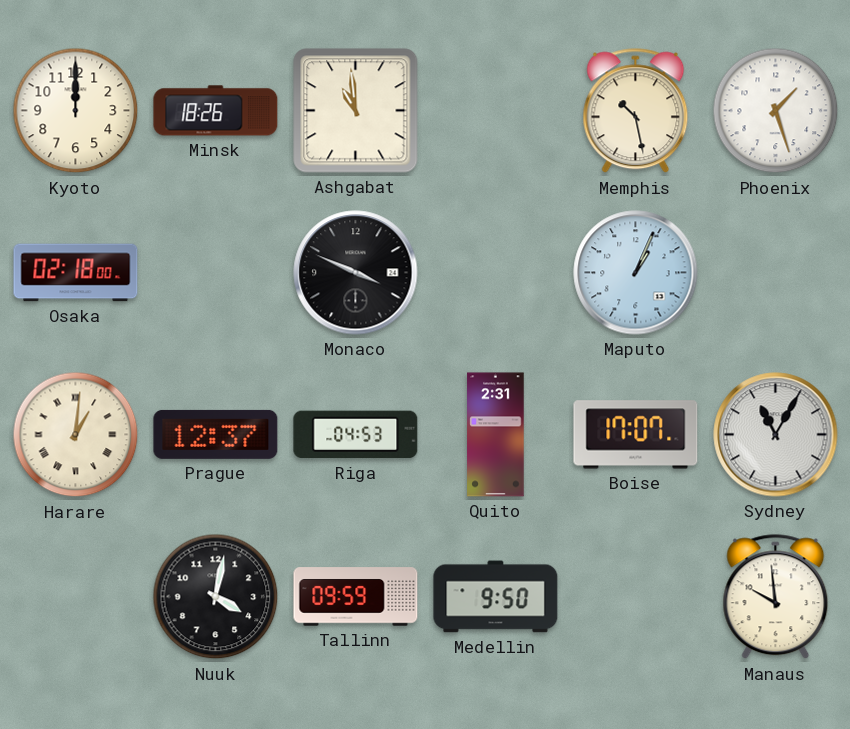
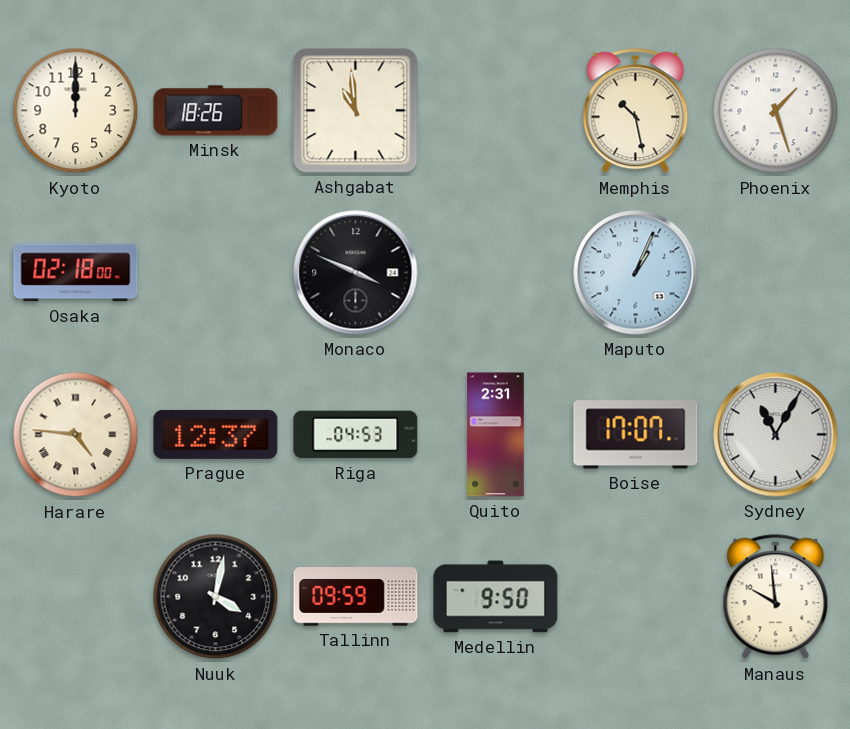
Harare: 1:01 -> 4:46
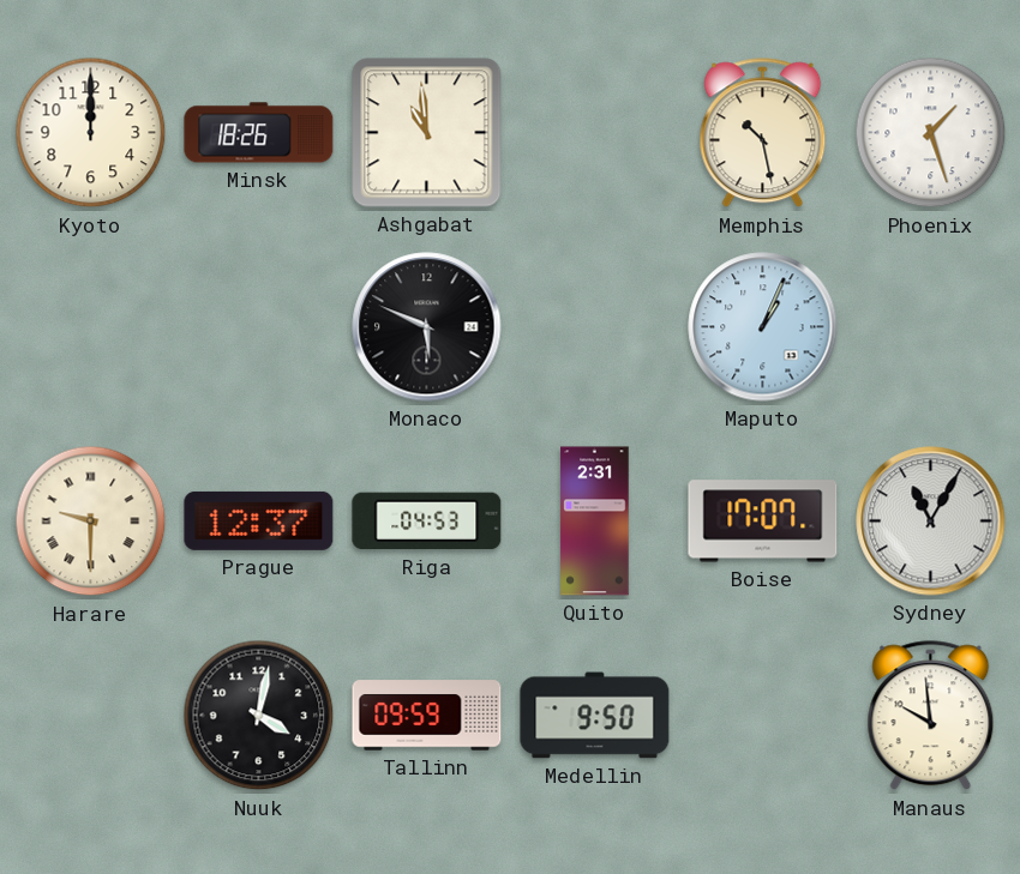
Osaka: 02:18 -> none
Monaco: 3:49 -> 5:49
Harare: 4:46 -> 9:30
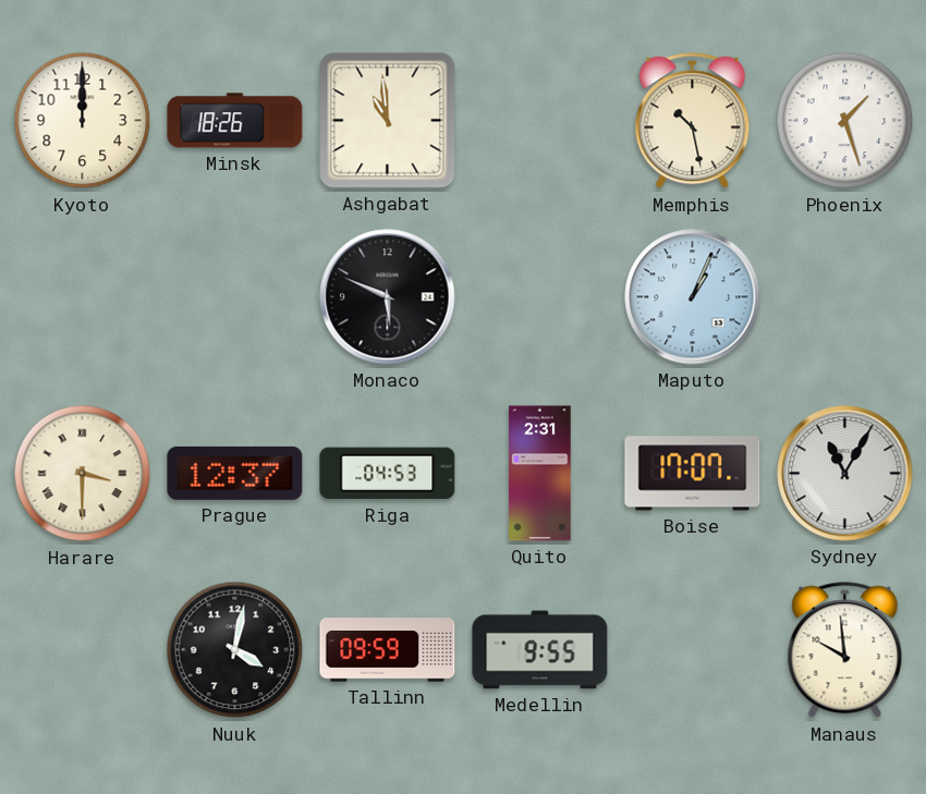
Harare: 9:30 -> 3:30
Medellin: 9:50 -> 9:55
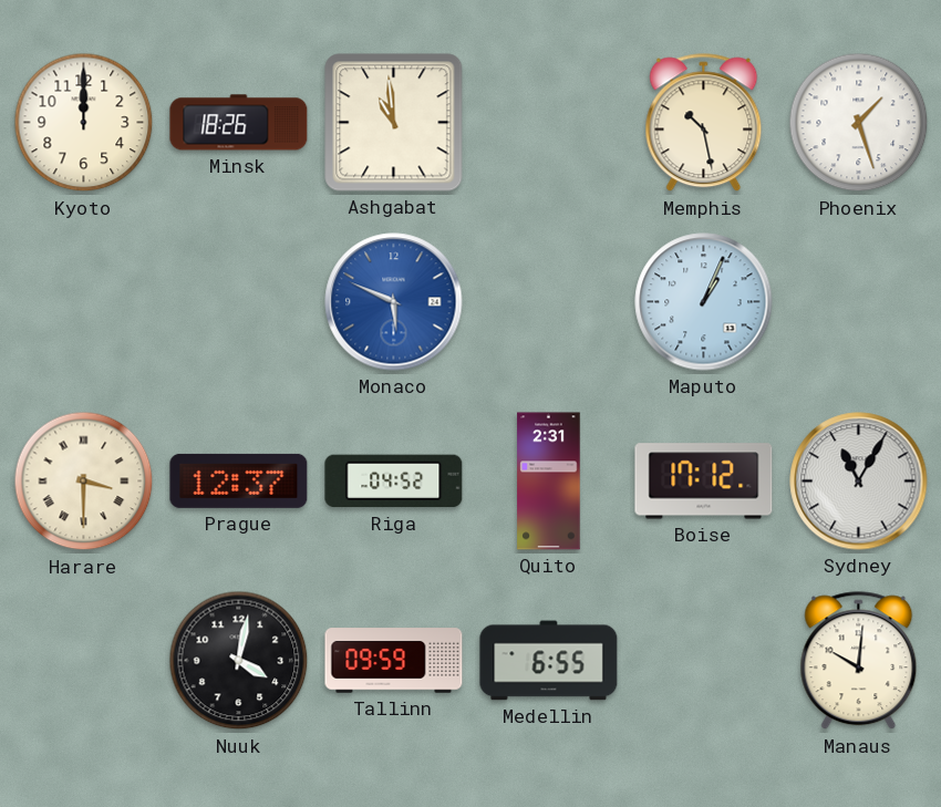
Monaco dial: black -> blue
Riga: 04:53 -> 04:52
Boise: 17:07 -> 17:12
Medellin: 9:55 -> 6:55
Manaus: 9:59 -> 10:01
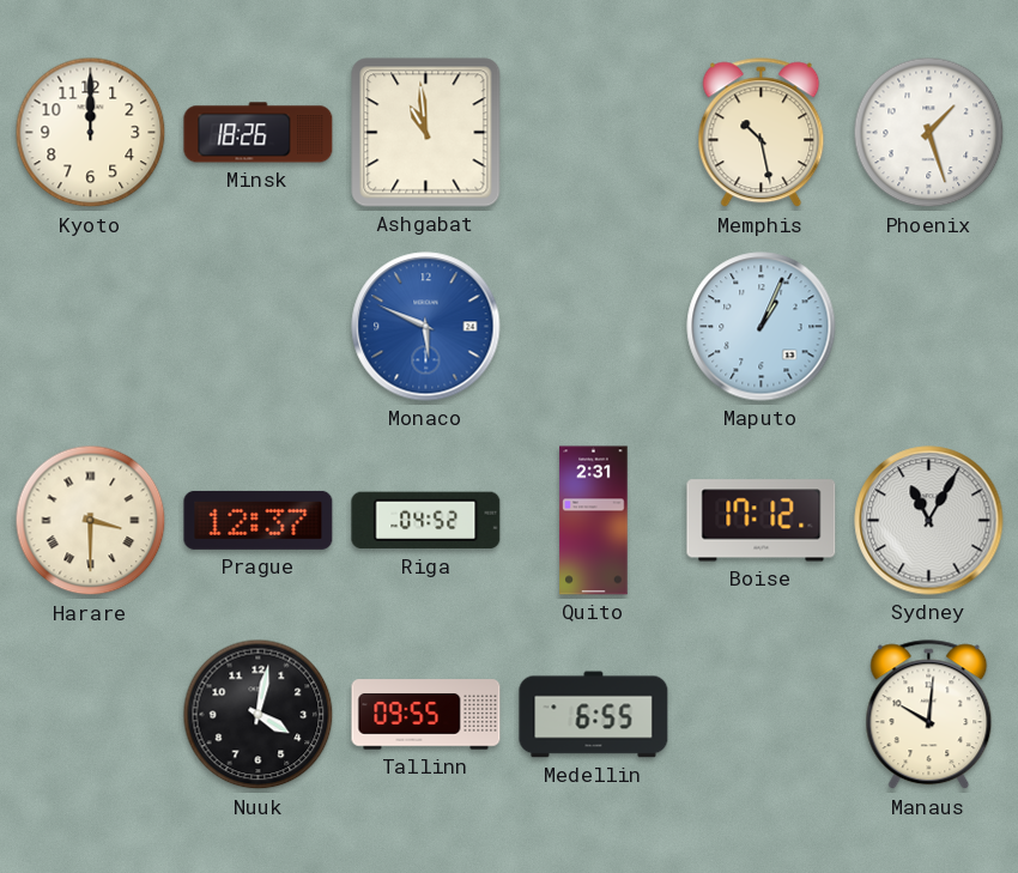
Tallinn: 09:59 -> 09:55
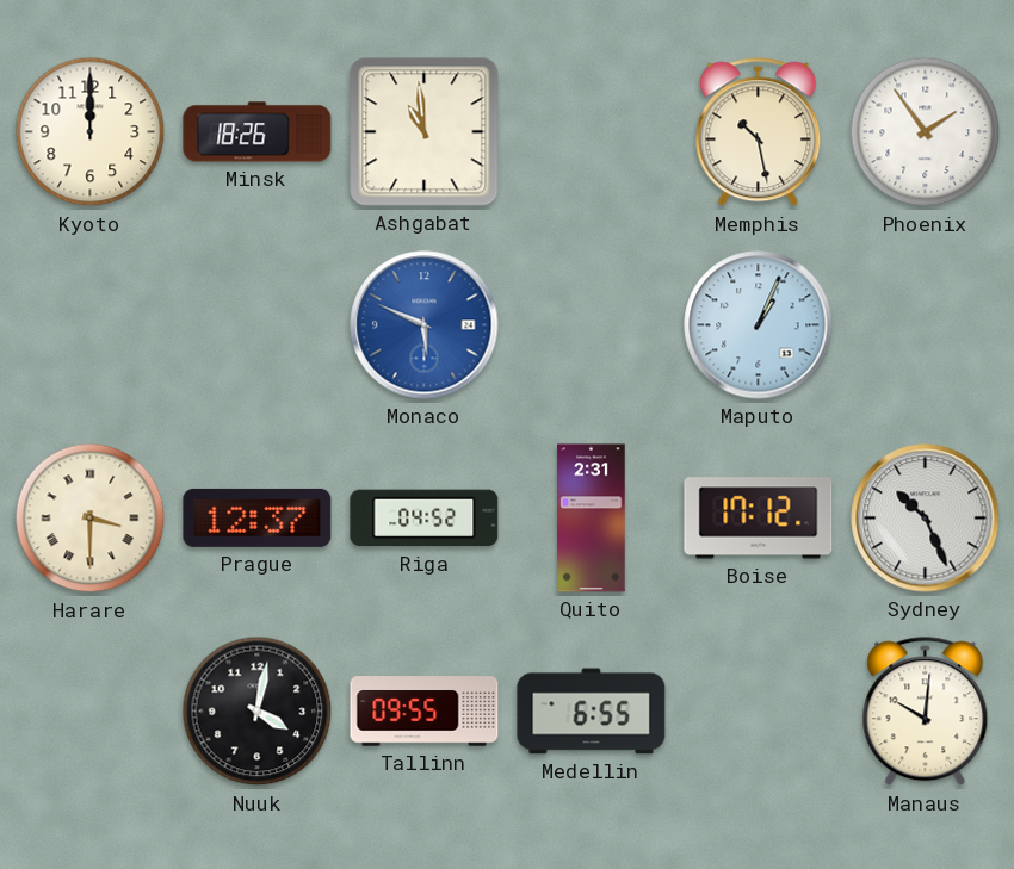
Phoenix: 1:27 -> 1:54
Sydney: 11:05 -> 10:26
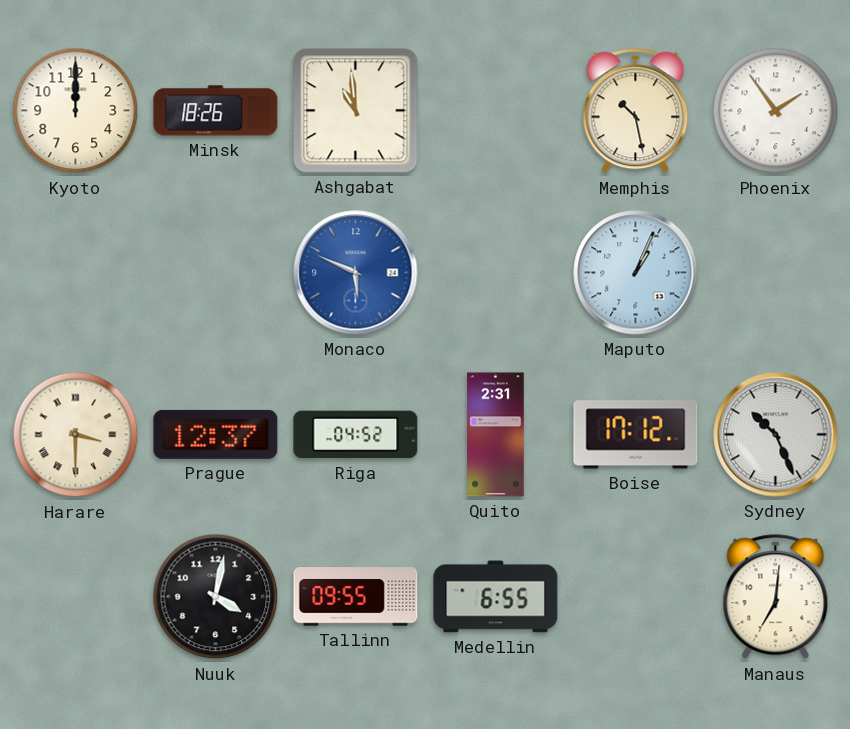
Manaus: 10:01 -> 7:01
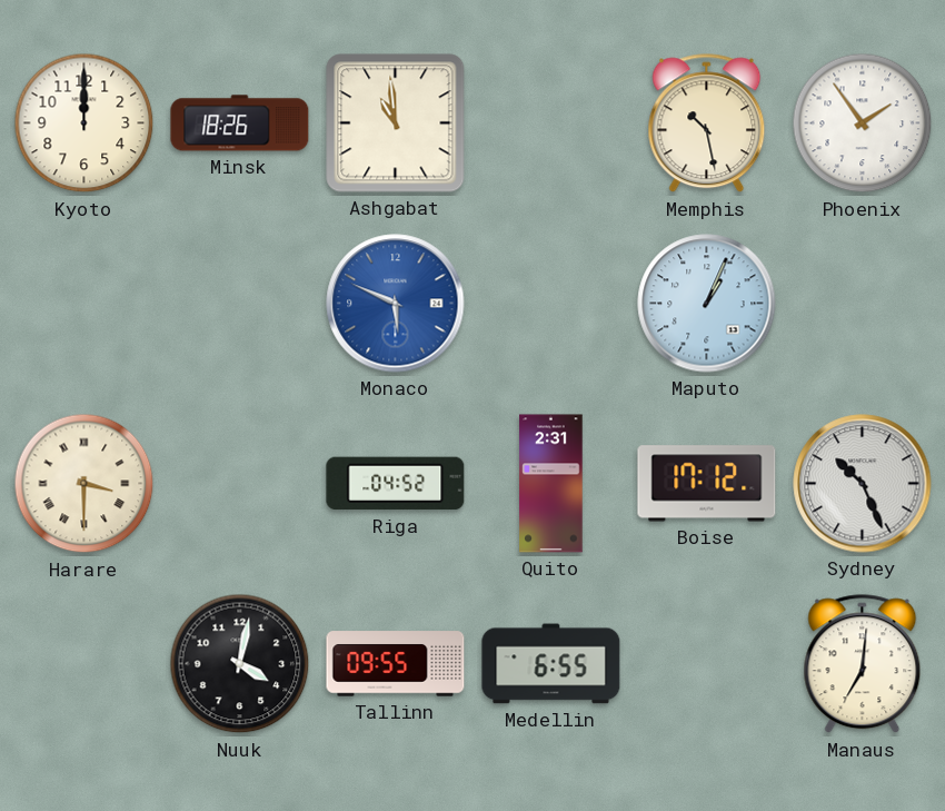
Prague: 12:37 -> none
